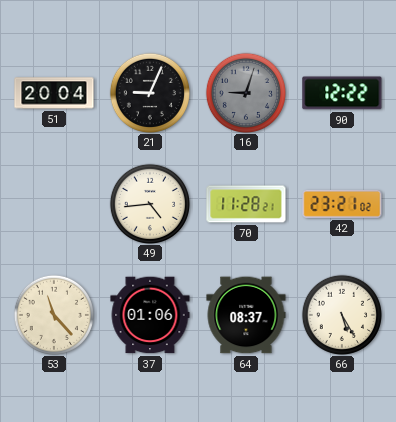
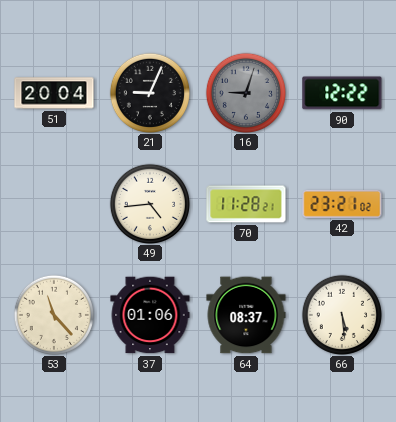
66: 5:25 -> 5:29
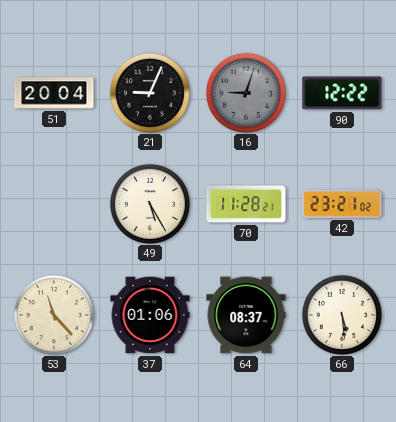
49: 4:44 -> 5:25
